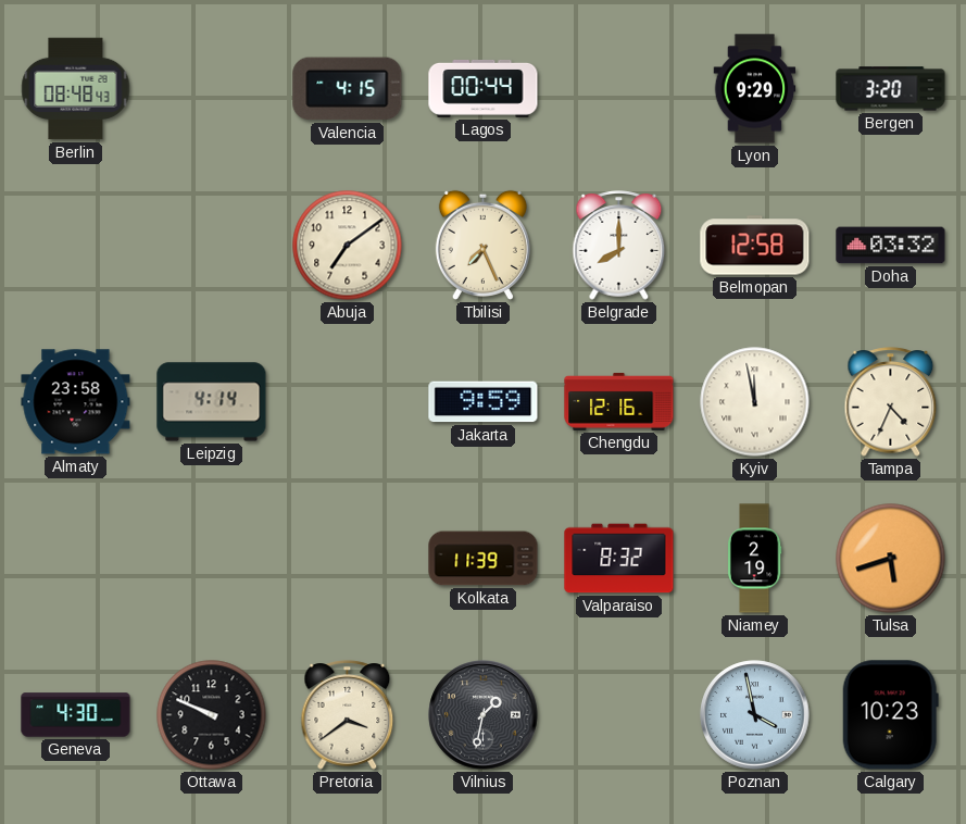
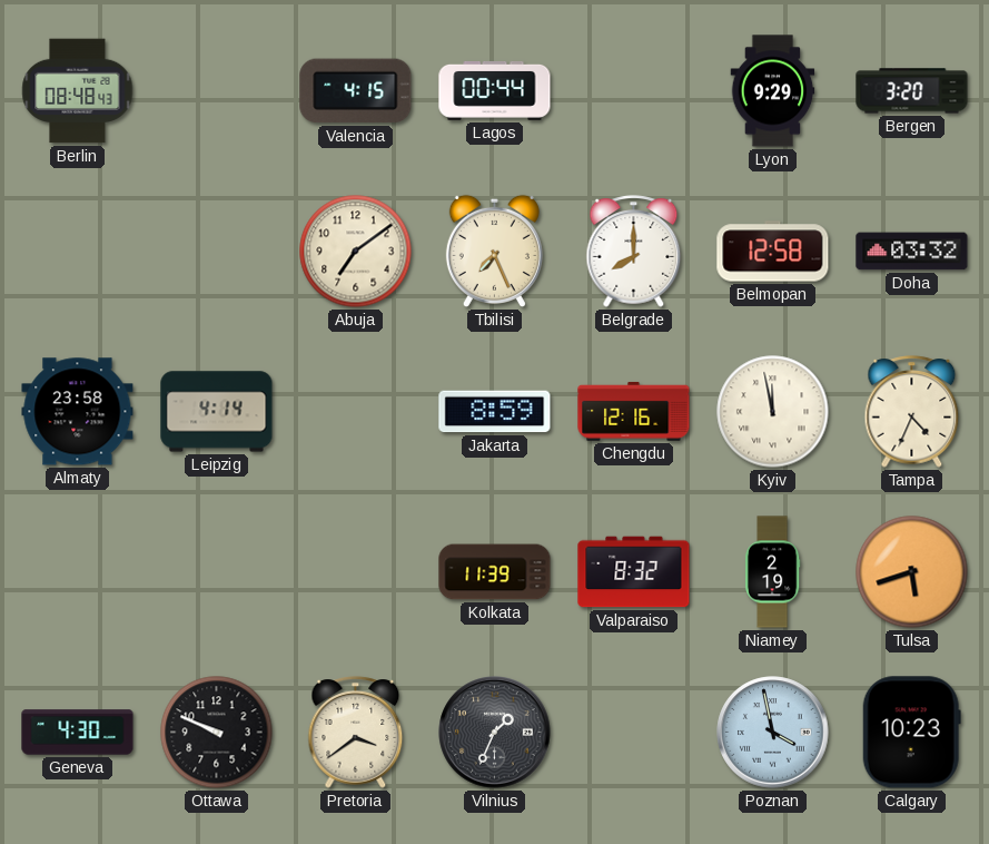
Jakarta: 9:59 -> 8:59
Vilnius: 1:32 -> 1:34
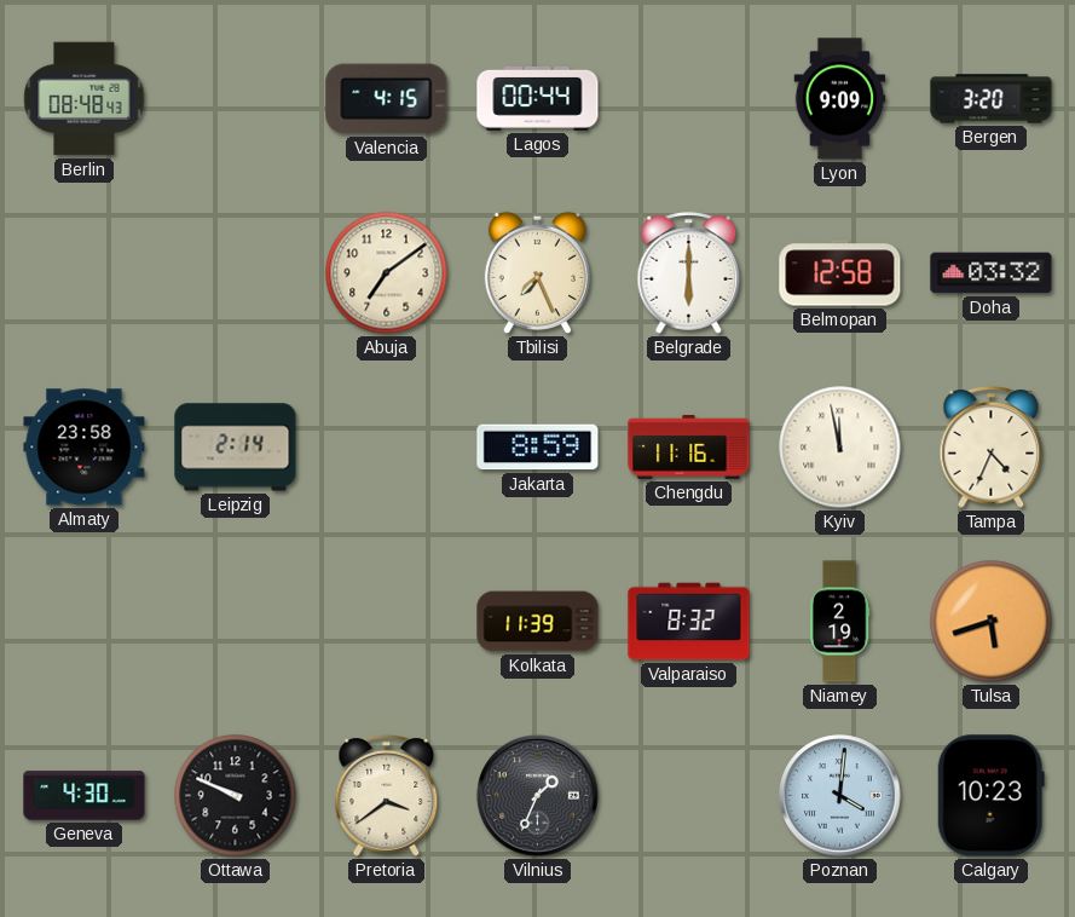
Lyon: 9:29 -> 9:09
Belgrade: 8:00 -> 6:00
Leipzig: 4:14 -> 2:14
Chengdu: 12:16 -> 11:16
Poznan: 3:58 -> 4:01
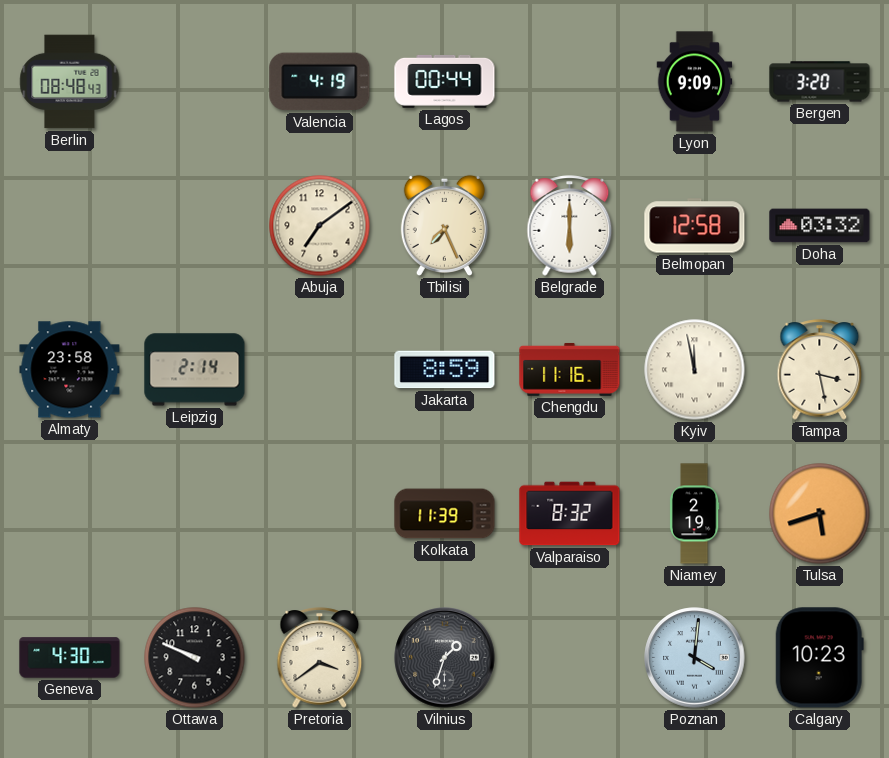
Valencia: 4:15 -> 4:19
Tampa: 4:34 -> 3:28
Vilnius: 1:34 -> 1:33
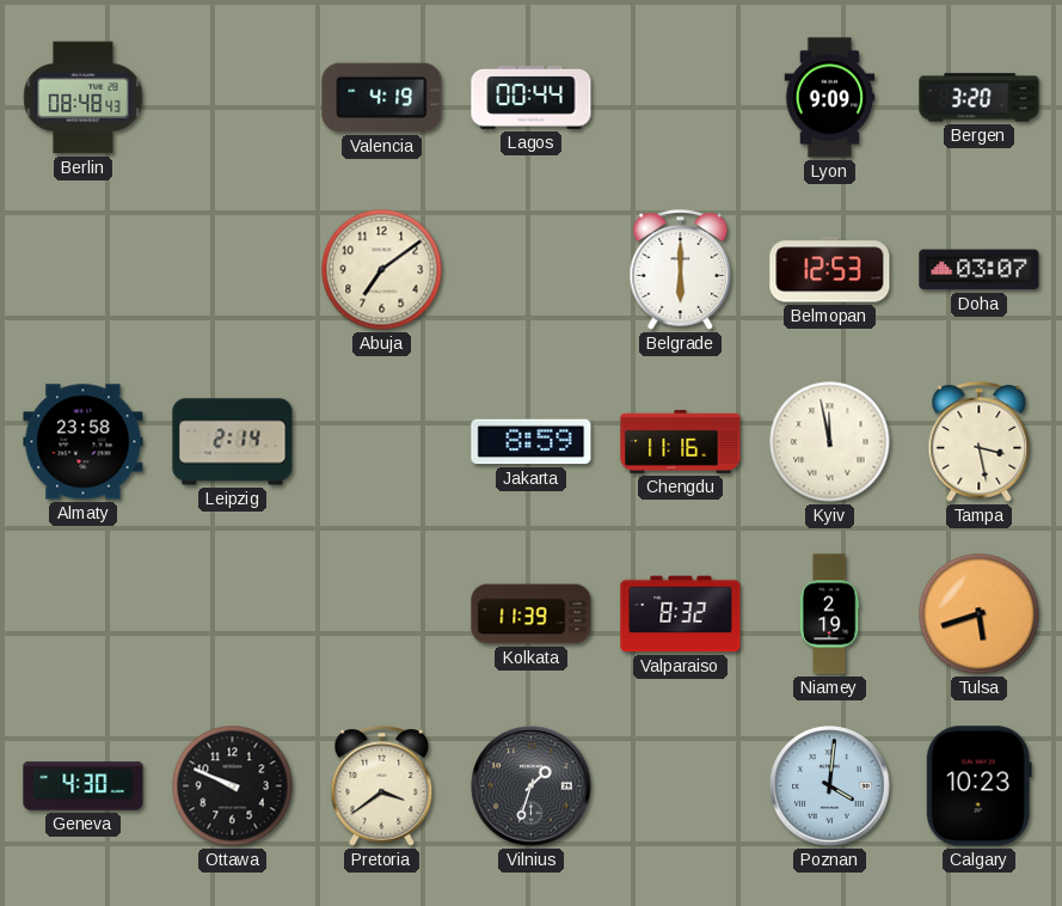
Tbilisi: 7:26 -> none
Belmopan: 12:58 -> 12:53
Doha: 03:32 -> 03:07
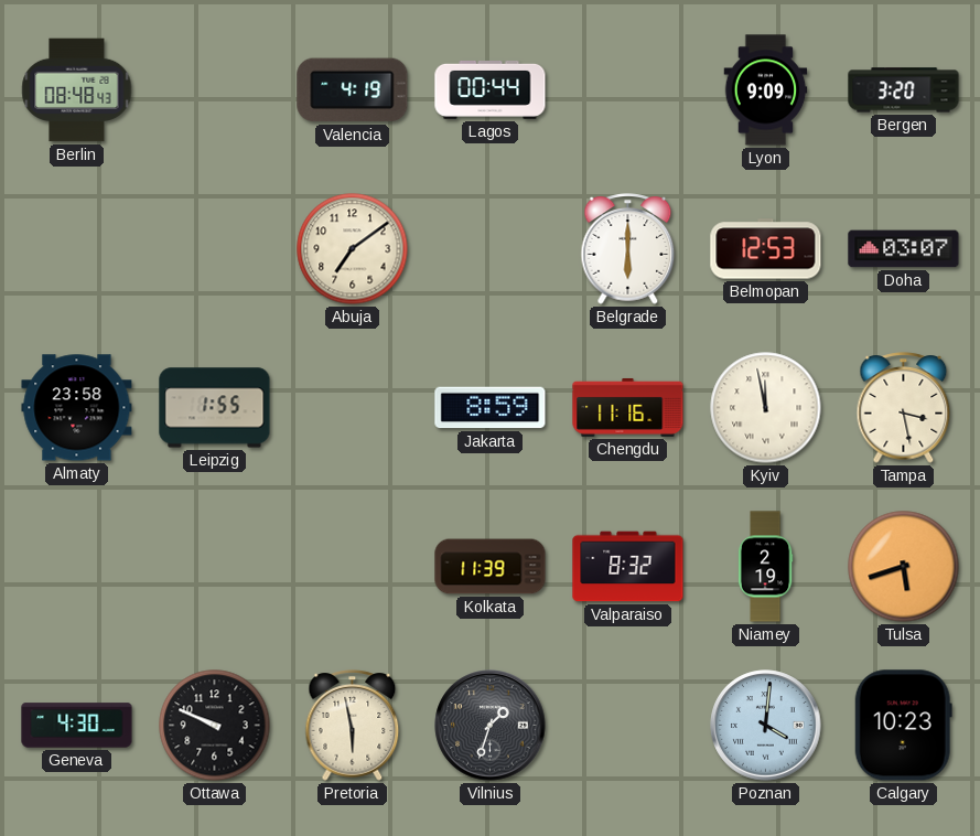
Leipzig: 2:14 -> 1:55
Pretoria: 3:39 -> 5:58
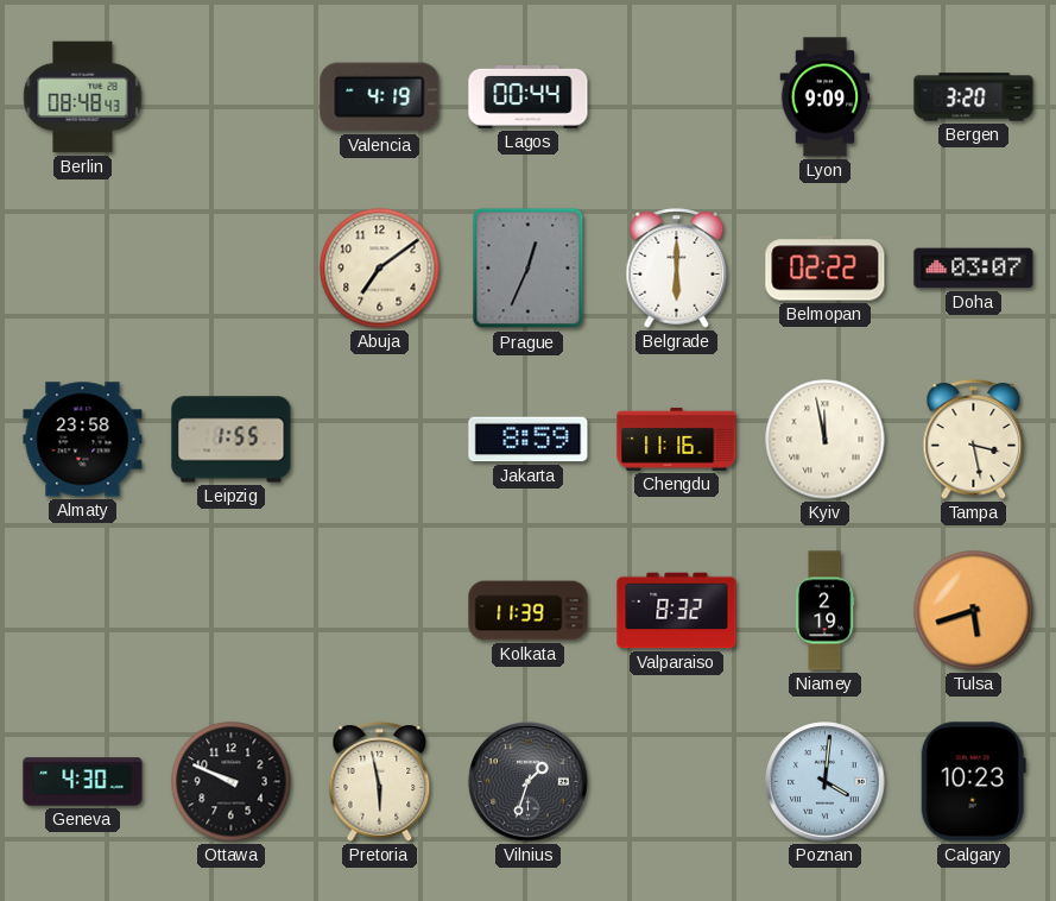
Prague: none -> 12:34
Belmopan: 12:53 -> 02:22
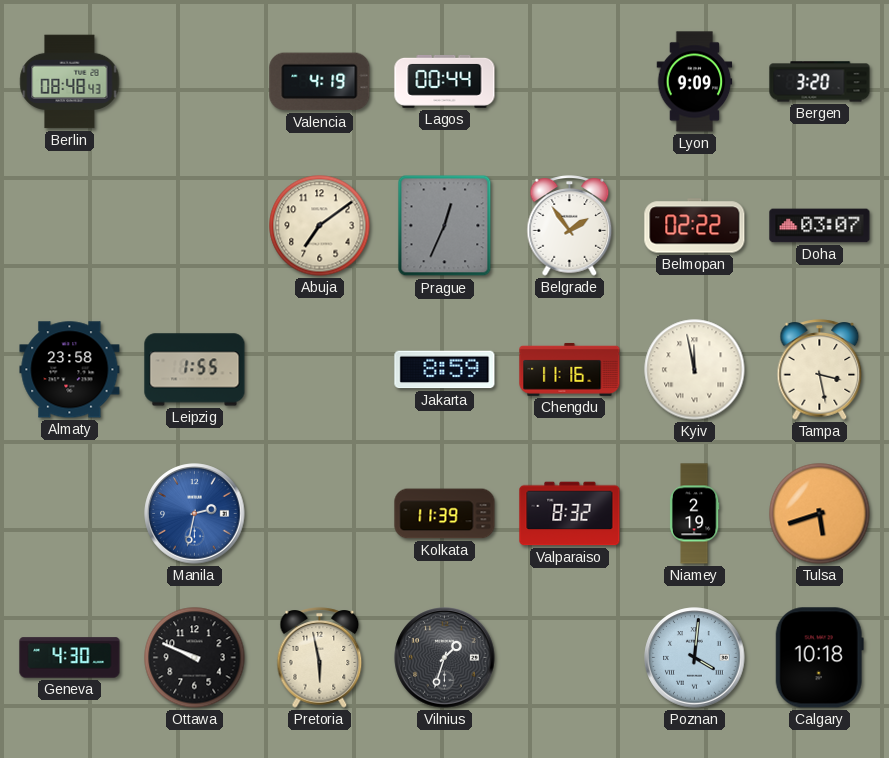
Belgrade: 6:00 -> 1:54
Manila: none -> 2:32
Calgary: 10:23 -> 10:18
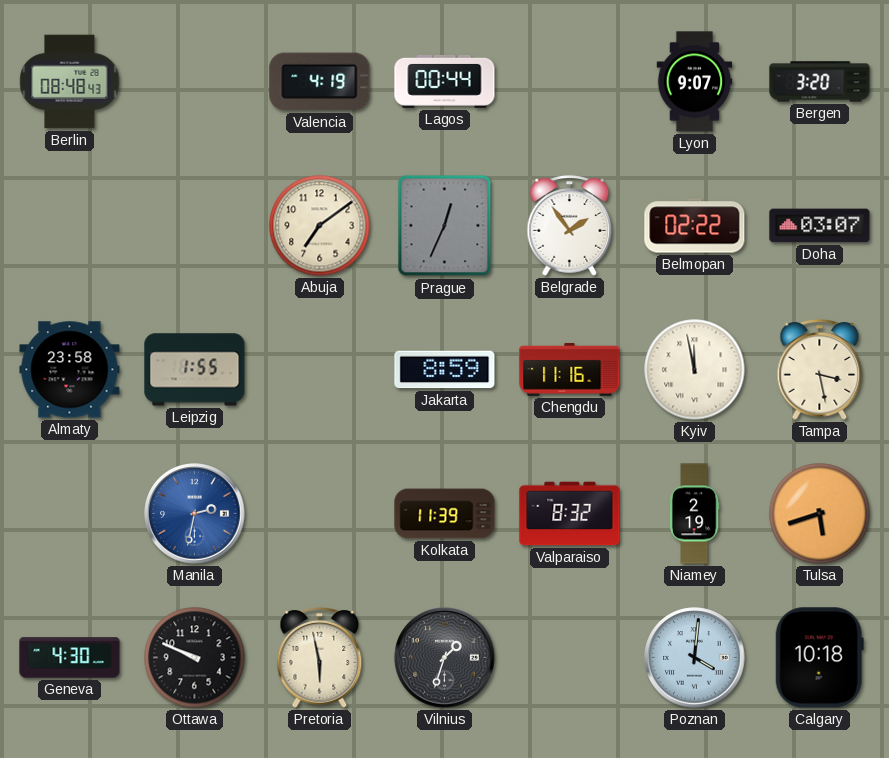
Lyon: 9:09 -> 9:07
